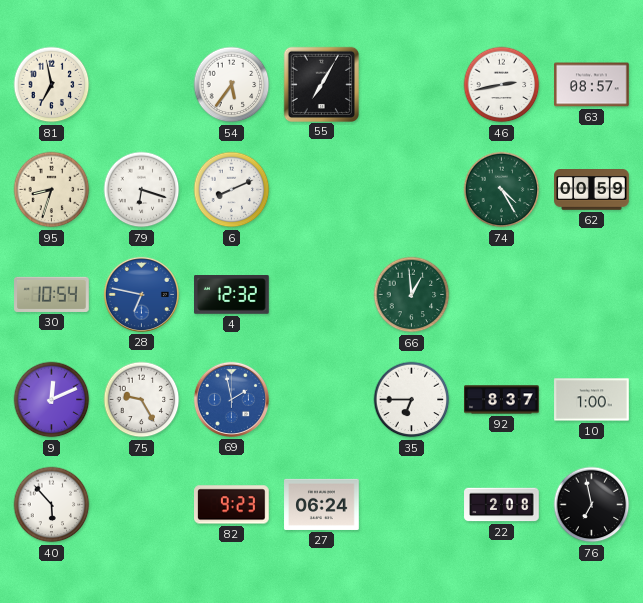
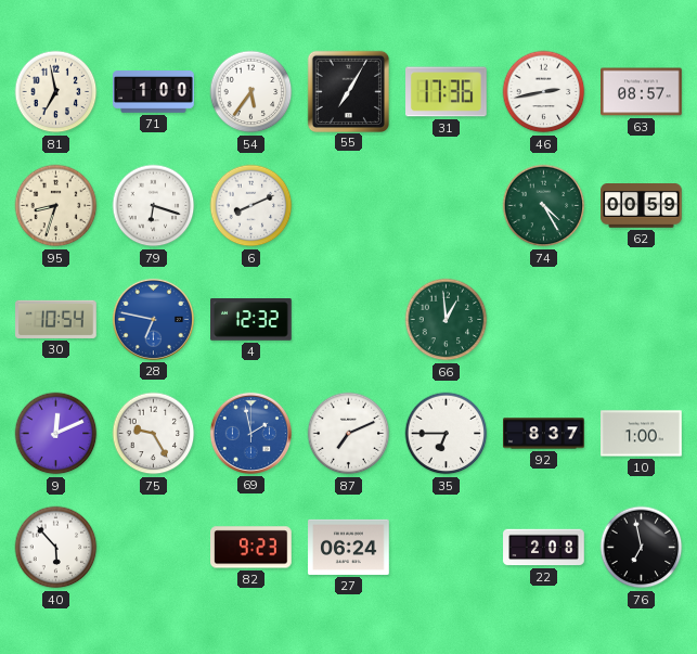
71: none -> 1:00
31: none -> 17:36
87: none -> 7:11
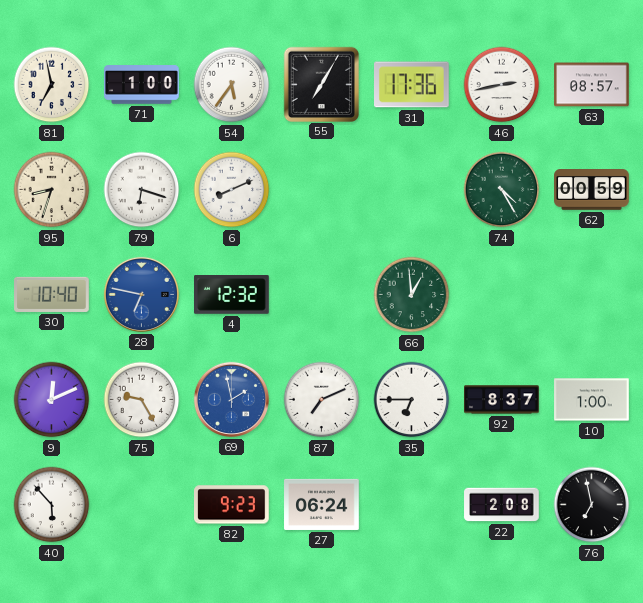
30: 10:54 -> 10:40
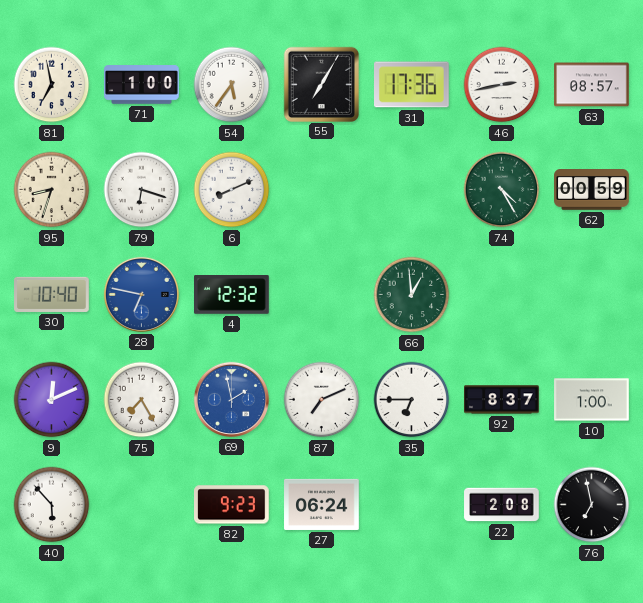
75: 9:25 -> 7:25
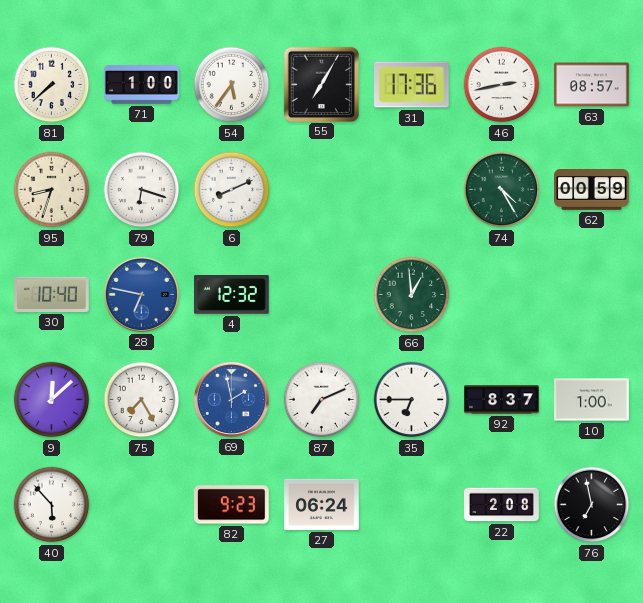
81: 6:58 -> 7:38
9: 12:11 -> 12:08
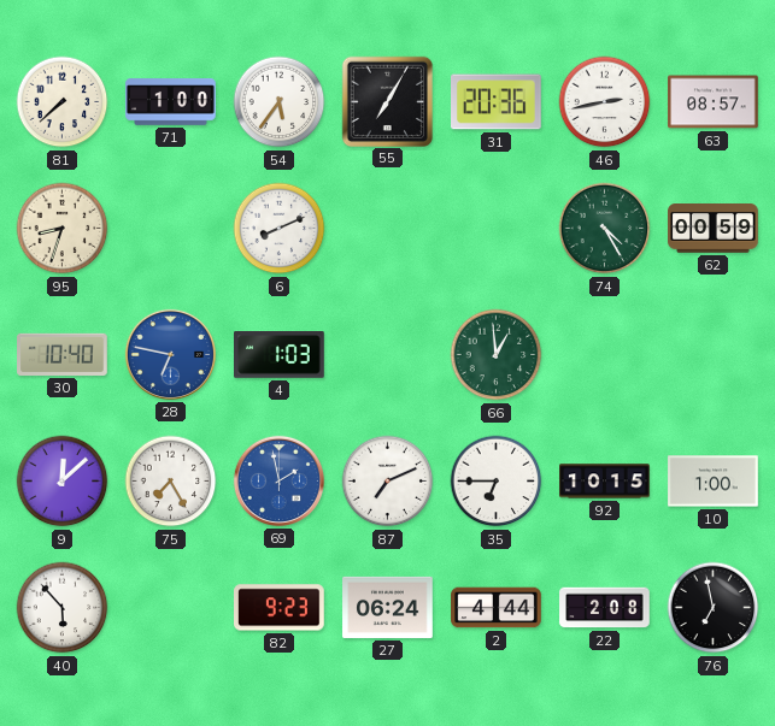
31: 17:36 -> 20:36
79: 6:18 -> none
4: 12:32 -> 1:03
92: 8:37 -> 10:15
2: none -> 4:44
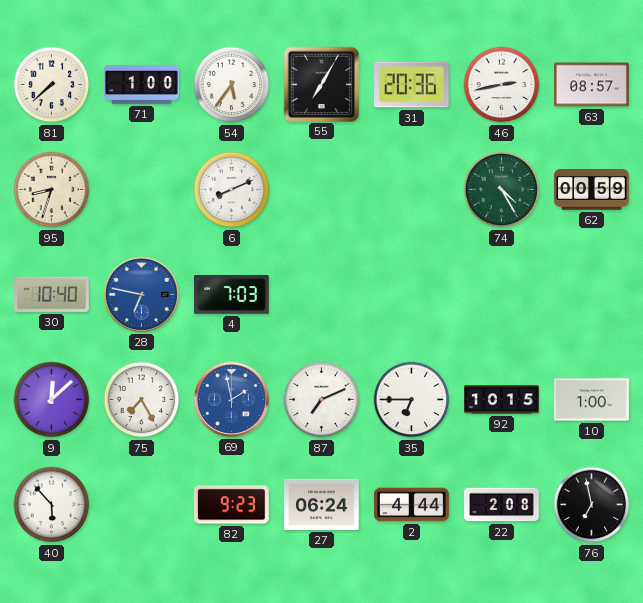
4: 1:03 -> 7:03
66: 12:59 -> none
